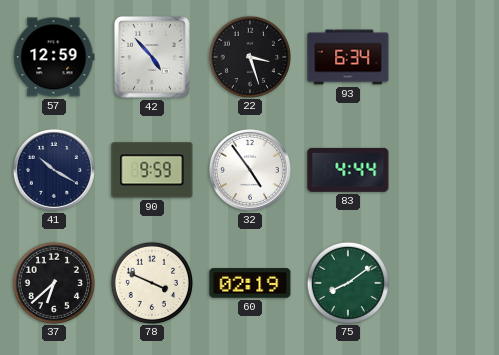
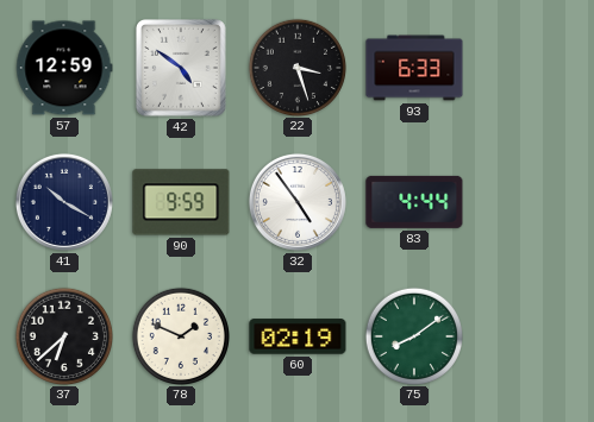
42: 4:53 -> 4:51
93: 6:34 -> 6:33
78: 3:49 -> 1:49
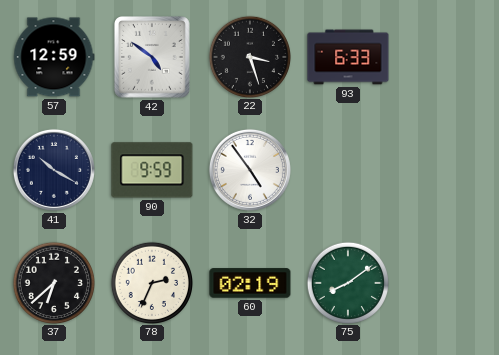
83: 4:44 -> none
78: 1:49 -> 2:34
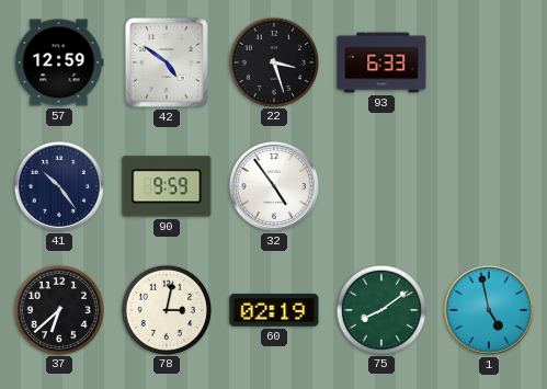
41: 10:20 -> 10:24
78: 2:34 -> 3:02
1: none -> 4:58
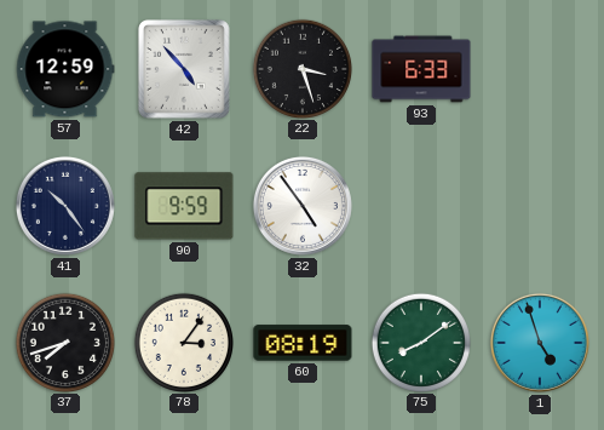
42: 4:51 -> 4:53
37: 6:38 -> 7:42
78: 3:02 -> 3:06
60: 02:19 -> 08:19
1: 4:58 -> 4:57
